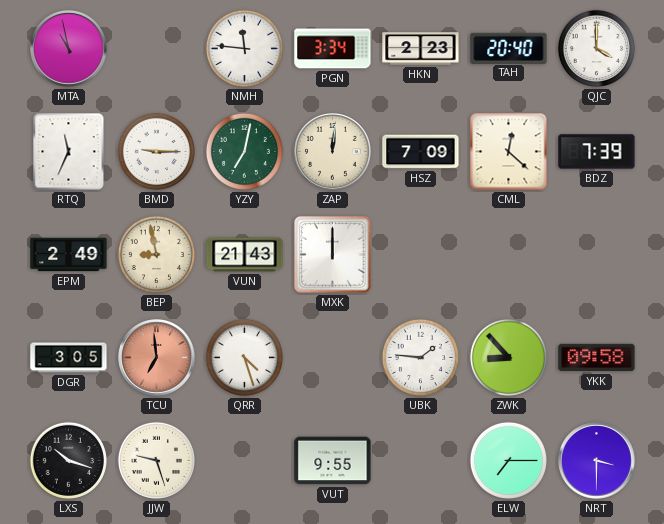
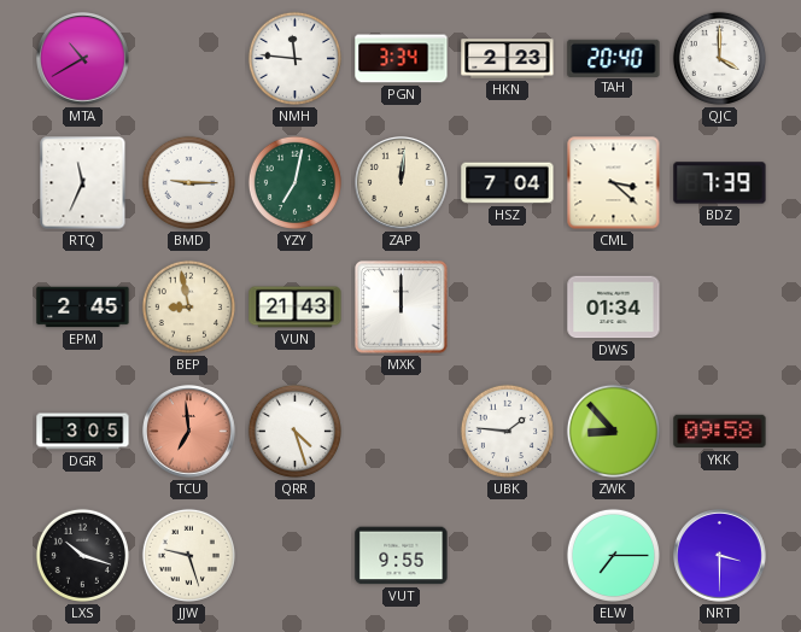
MTA: 10:58 -> 10:40
HSZ: 7:09 -> 7:04
CML: 12:22 -> 3:22
EPM: 2:49 -> 2:45
DWS: none -> 01:34
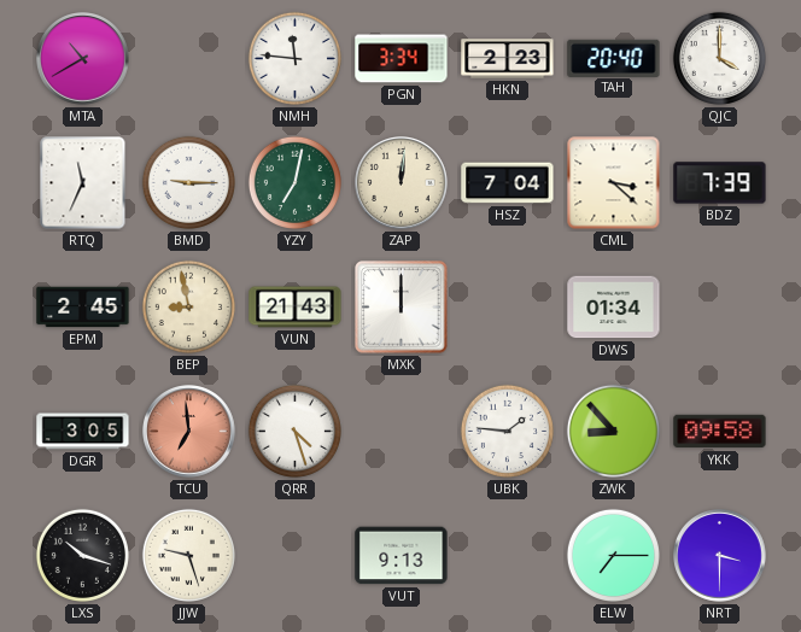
VUT: 9:55 -> 9:13
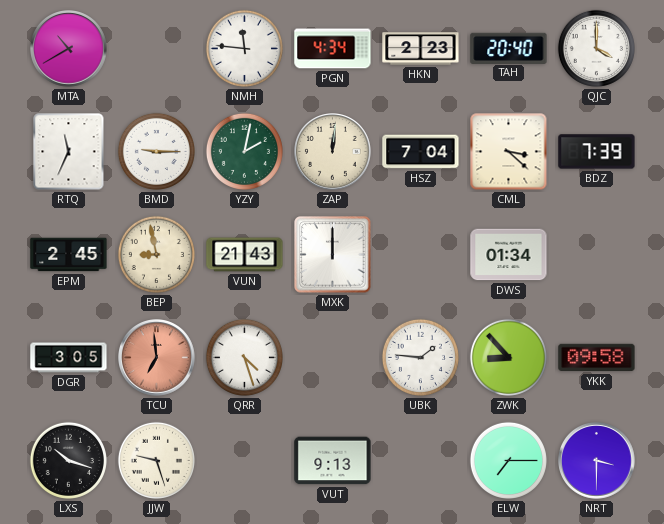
PGN: 3:34 -> 4:34
YZY: 7:02 -> 2:02
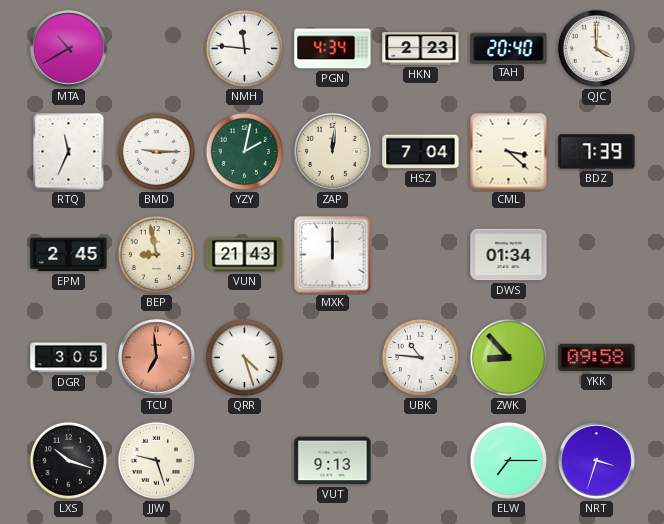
UBK: 1:46 -> 10:46
NRT: 3:30 -> 3:33
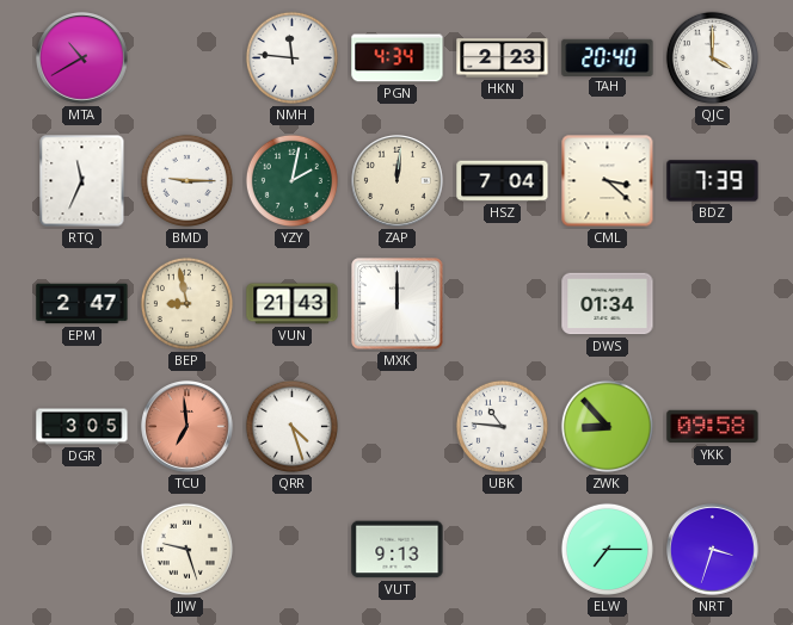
EPM: 2:45 -> 2:47
LXS: 10:18 -> none
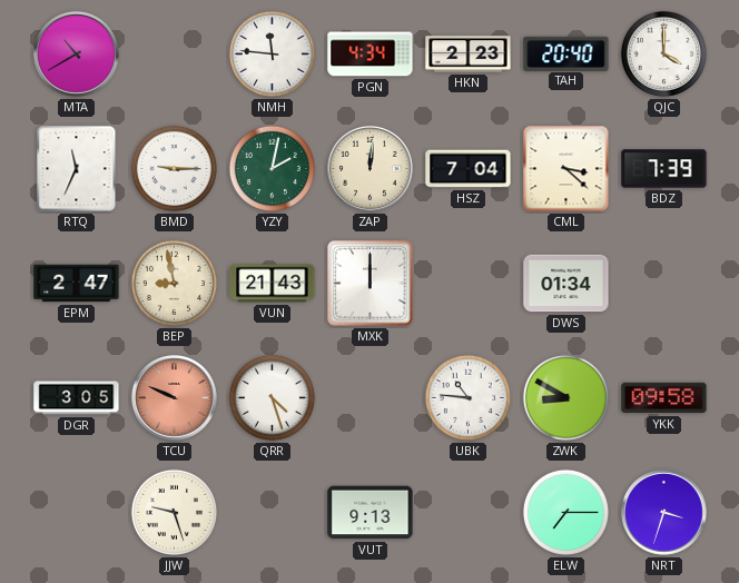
TCU: 6:59 -> 9:49
ZWK: 8:53 -> 8:50
